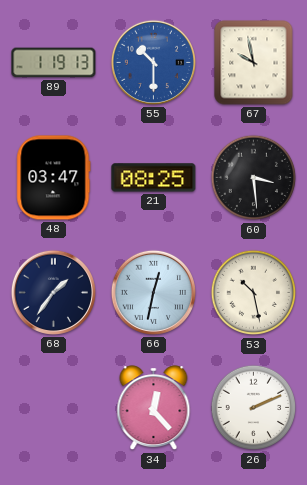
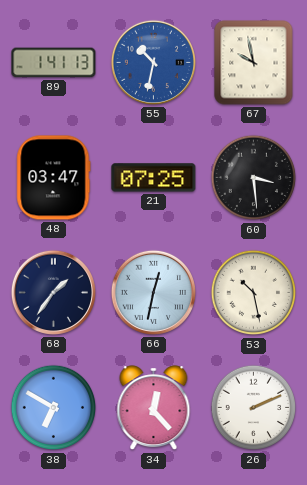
89: 1:19 -> 1:41
55: 10:30 -> 10:32
21: 08:25 -> 07:25
38: none -> 6:50
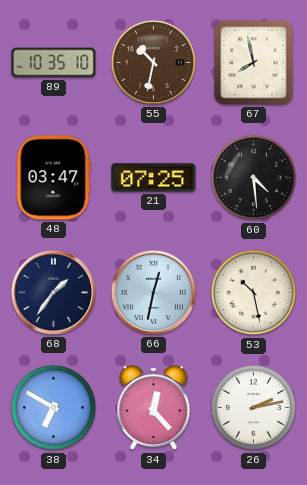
89: 1:41 -> 10:35
55 dial: blue -> brown
67: 9:58 -> 7:58
60: 3:29 -> 4:29
26: 2:11 -> 2:13
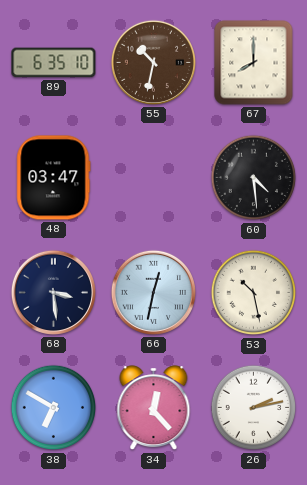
89: 10:35 -> 6:35
67: 7:58 -> 8:00
21: 07:25 -> none
68: 1:36 -> 3:29
